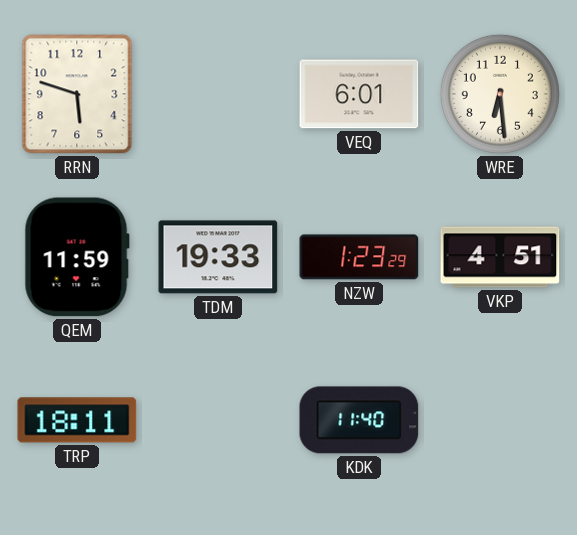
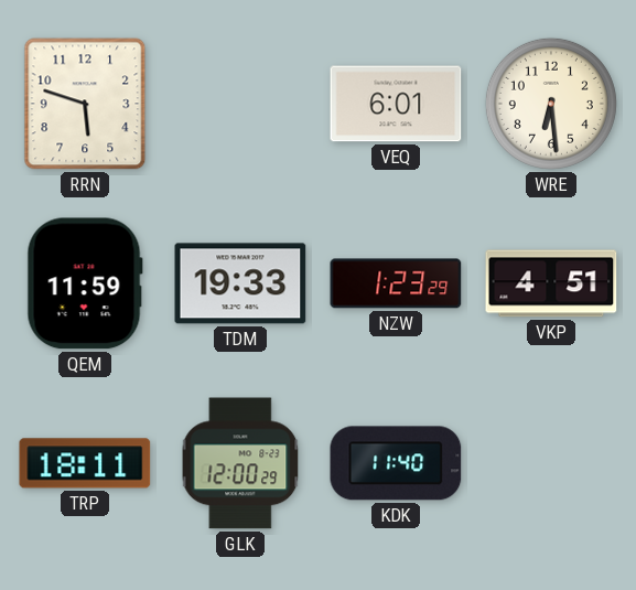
GLK: none -> 12:00
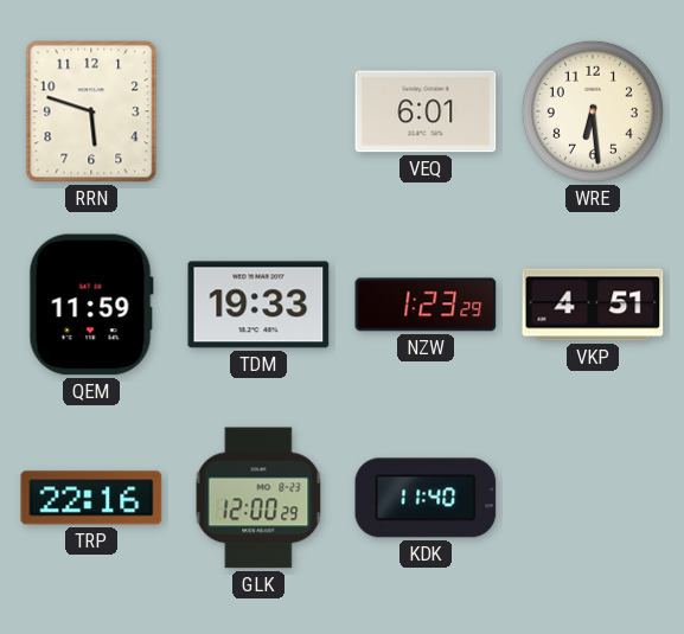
TRP: 18:11 -> 22:16
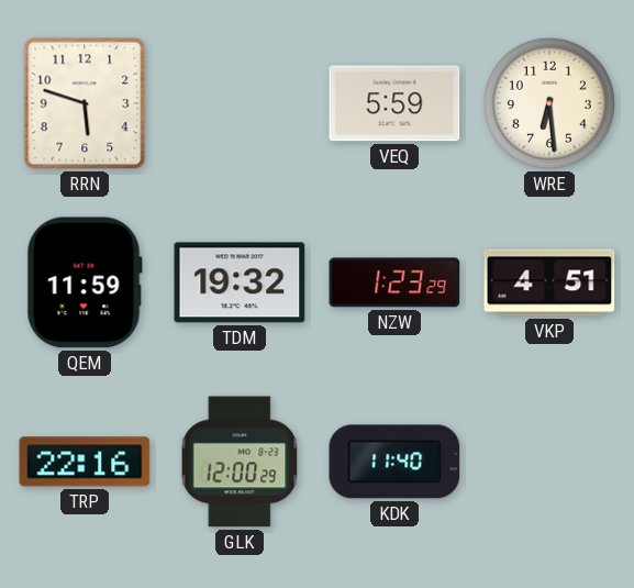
VEQ: 6:01 -> 5:59
TDM: 19:33 -> 19:32
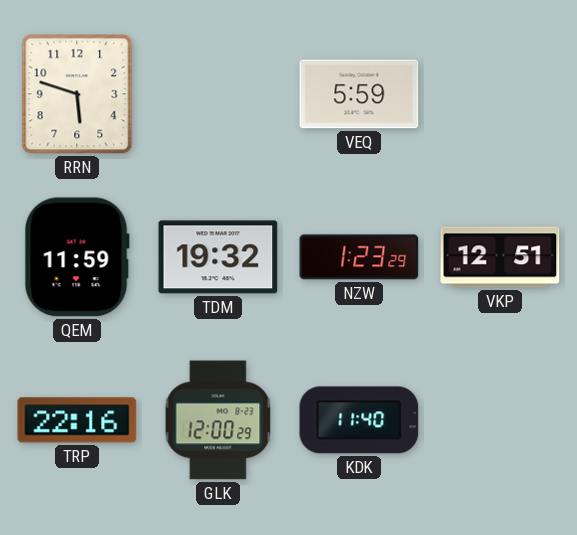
WRE: 6:29 -> none
VKP: 4:51 -> 12:51
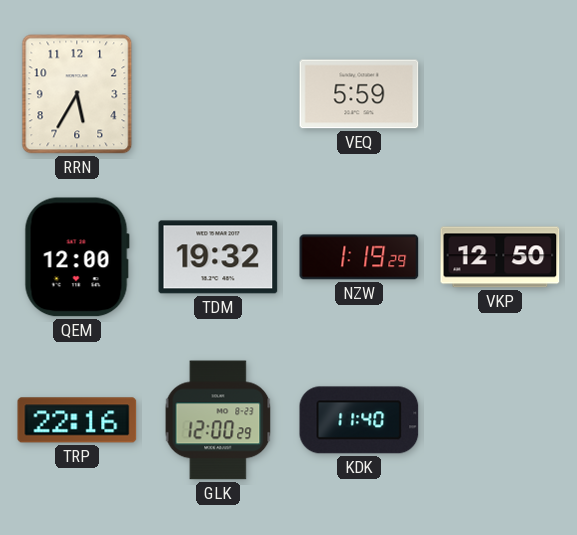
RRN: 5:48 -> 5:35
QEM: 11:59 -> 12:00
NZW: 1:23 -> 1:19
VKP: 12:51 -> 12:50
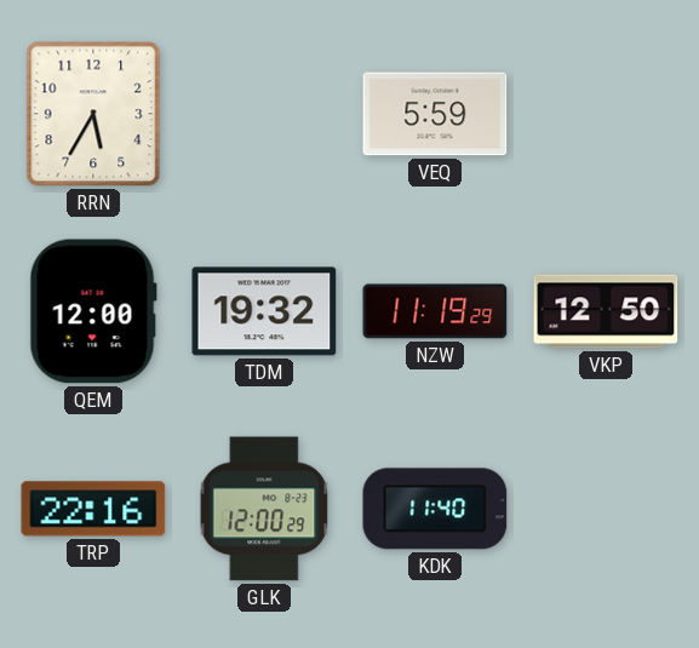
NZW: 1:19 -> 11:19
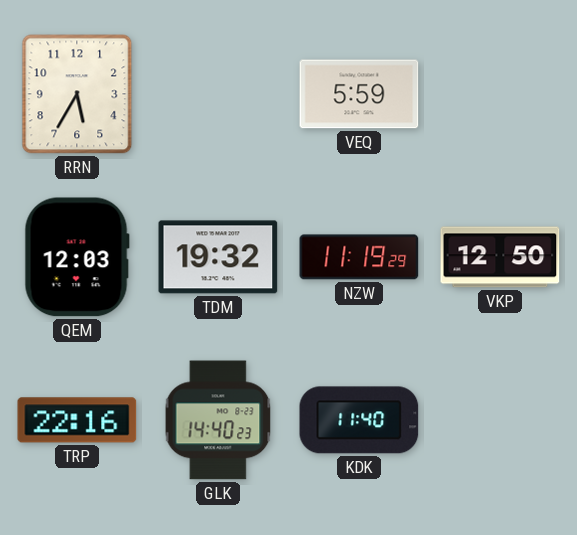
QEM: 12:00 -> 12:03
GLK: 12:00 -> 14:40
